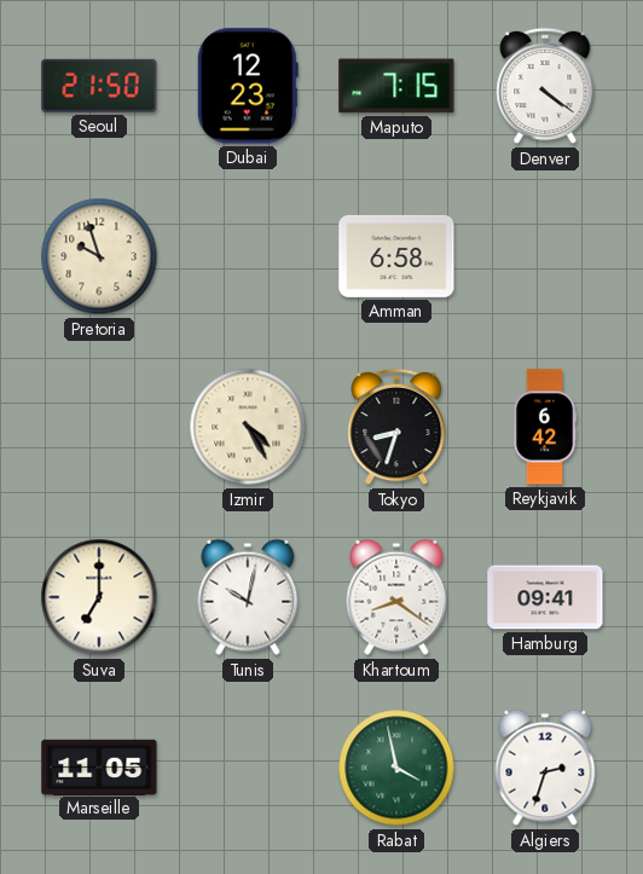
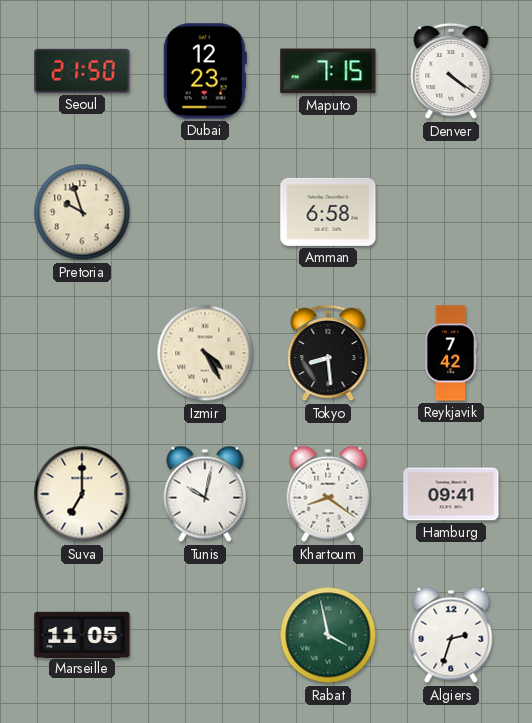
Tokyo: 8:33 -> 8:29
Reykjavik: 6:42 -> 7:42
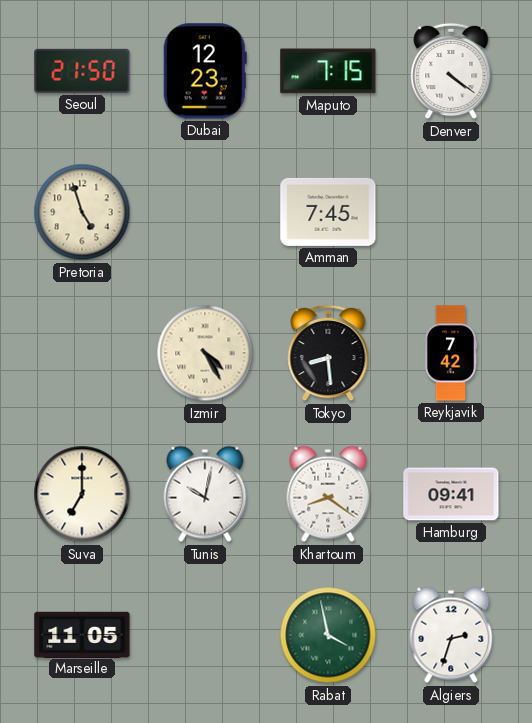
Pretoria: 9:57 -> 4:57
Amman: 6:58 -> 7:45
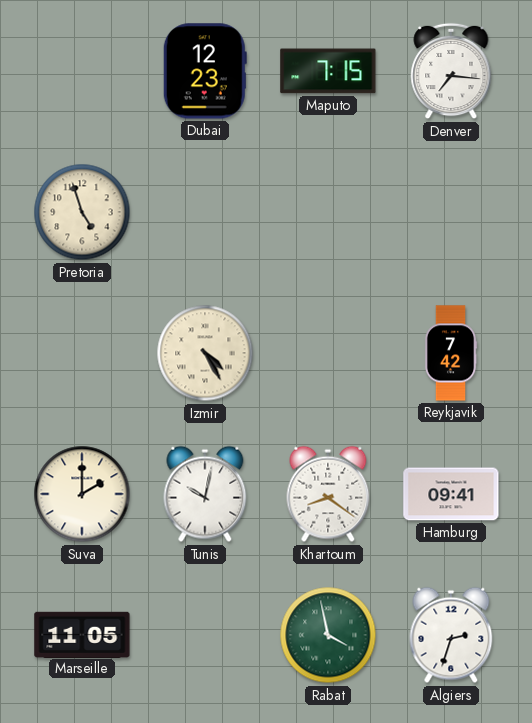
Seoul: 21:50 -> none
Denver: 4:21 -> 7:16
Amman: 7:45 -> none
Tokyo: 8:29 -> none
Suva: 7:00 -> 2:00
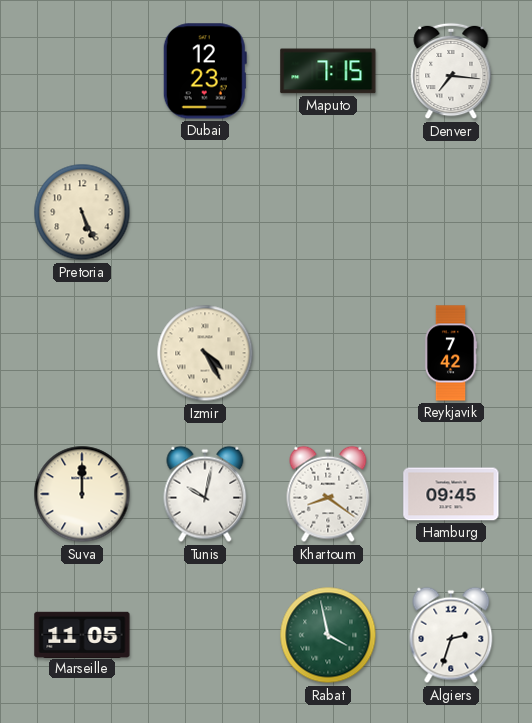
Pretoria: 4:57 -> 5:26
Suva: 2:00 -> 12:00
Hamburg: 09:41 -> 09:45
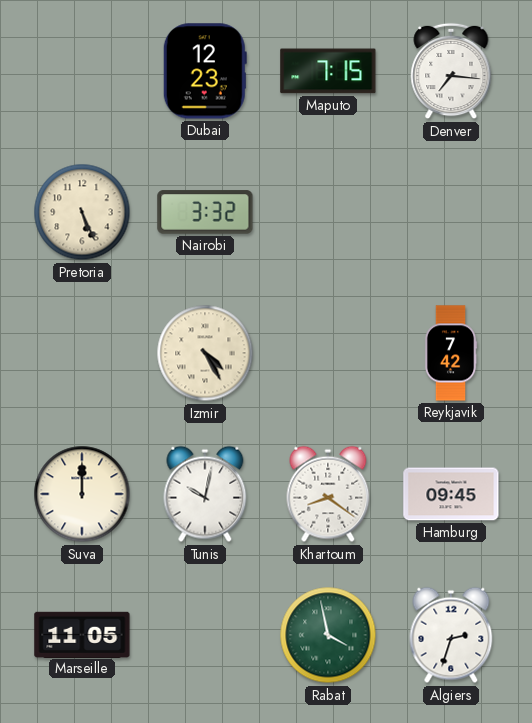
Nairobi: none -> 3:32
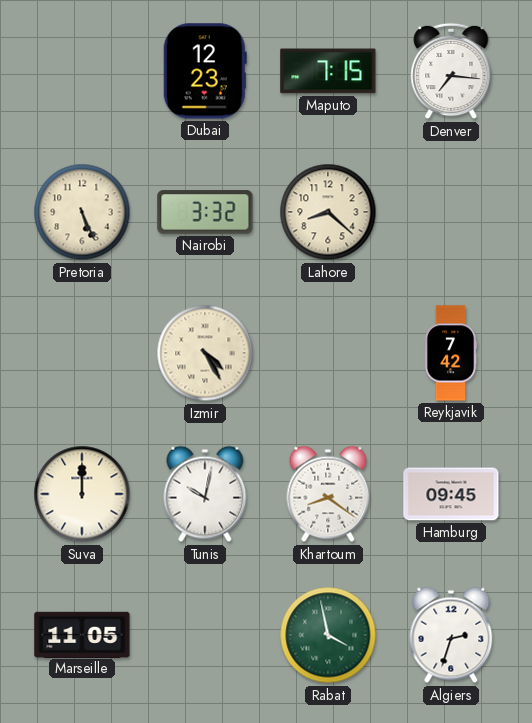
Lahore: none -> 8:22
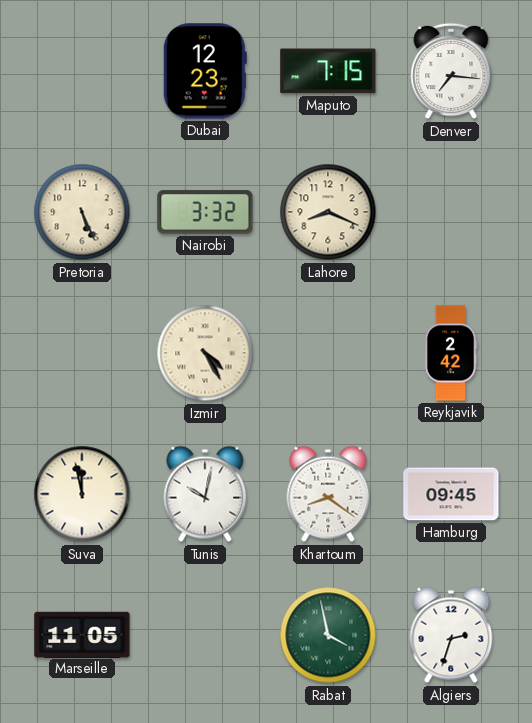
Lahore: 8:22 -> 8:19
Reykjavik: 7:42 -> 2:42
Suva: 12:00 -> 11:58
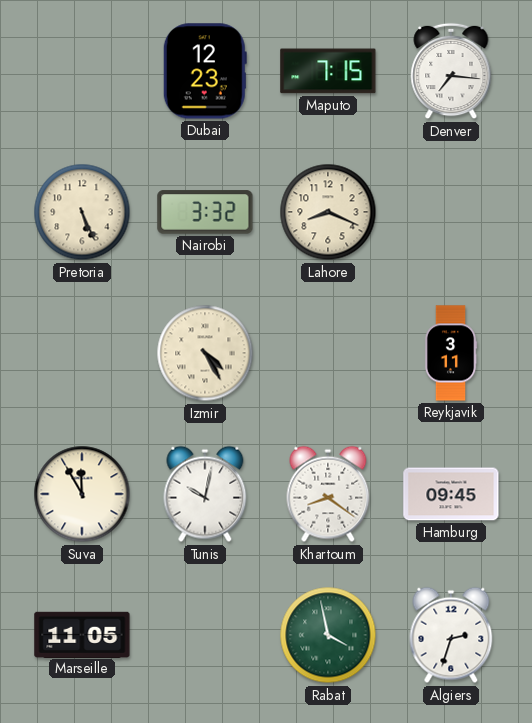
Reykjavik: 2:42 -> 3:11
Suva: 11:58 -> 11:55
